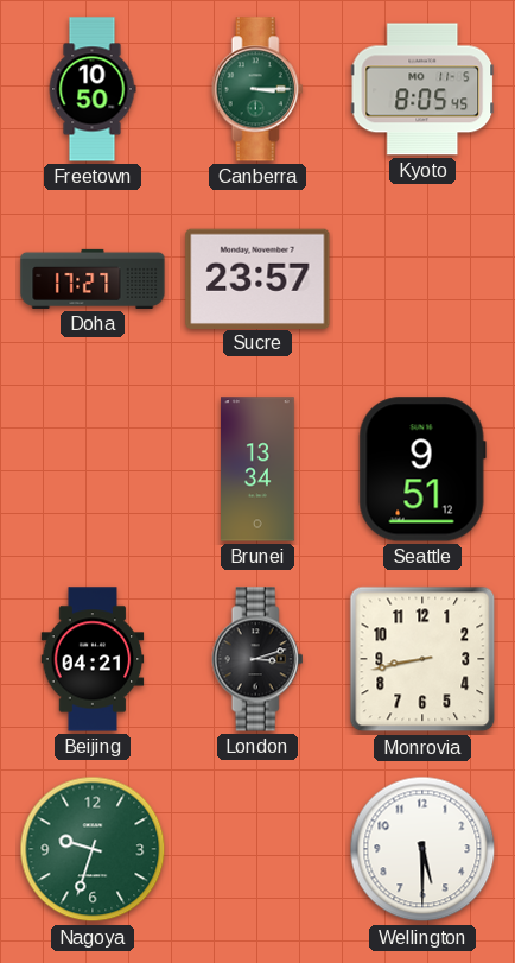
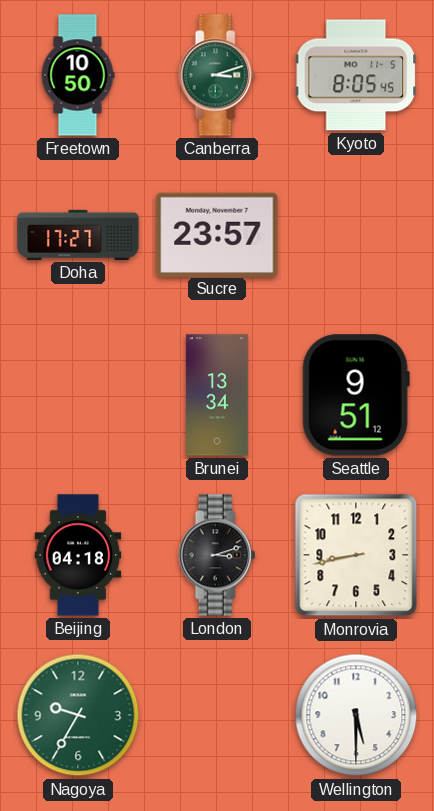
Canberra: 3:15 -> 3:12
Beijing: 04:21 -> 04:18
Nagoya: 9:33 -> 9:35
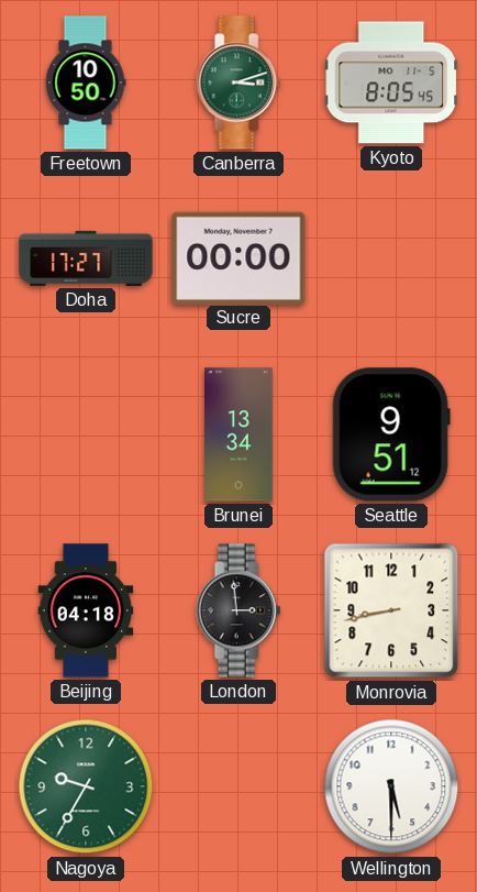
Sucre: 23:57 -> 00:00
London: 3:12 -> 2:59
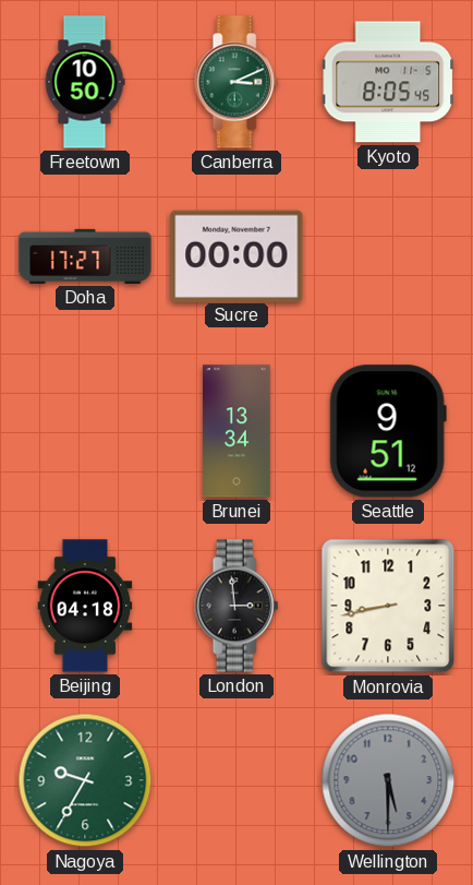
Canberra: 3:12 -> 3:11
Wellington dial: white -> grey
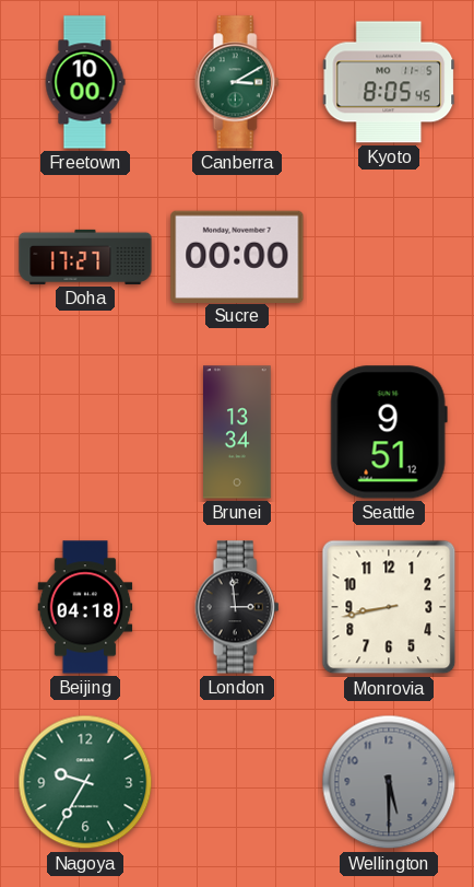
Freetown: 10:50 -> 10:00
Canberra: 3:11 -> 3:10
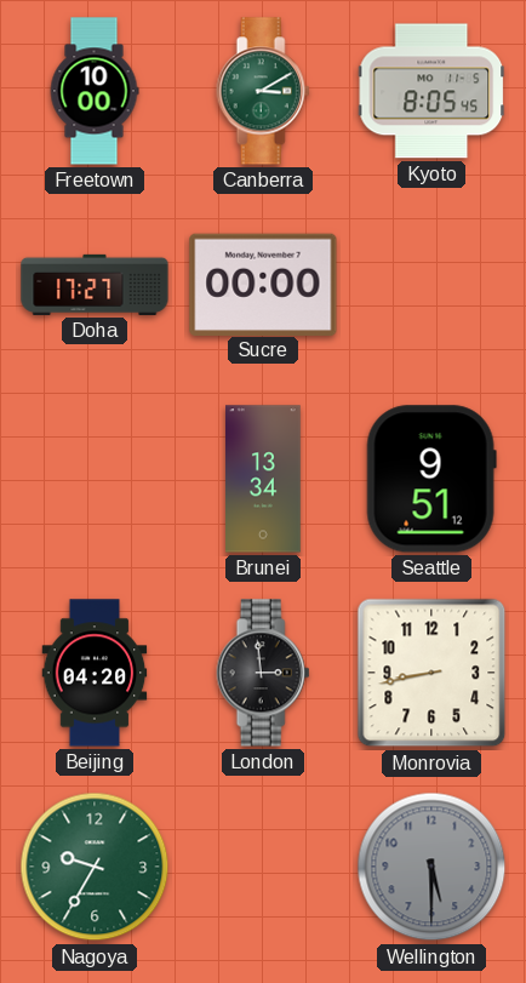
Beijing: 04:18 -> 04:20
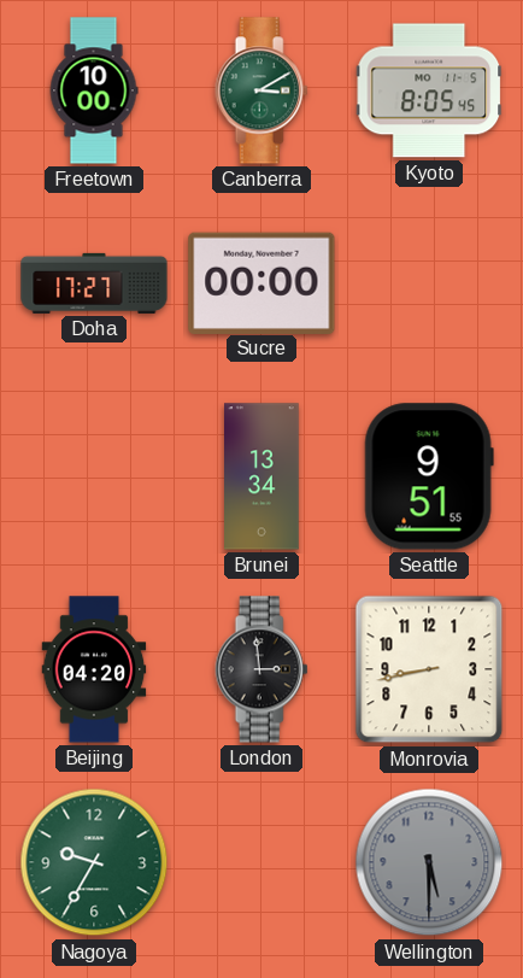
Seattle: 9:51:12 -> 9:51:55
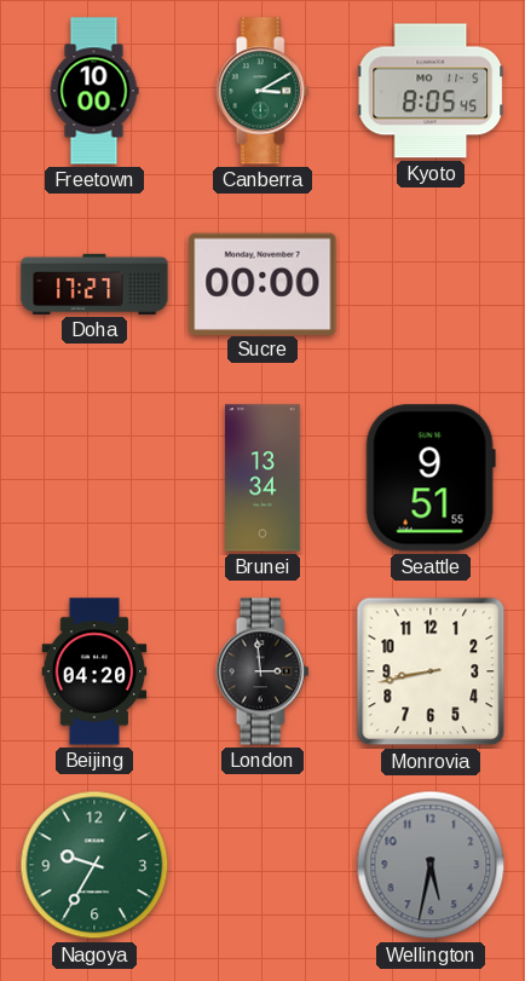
Wellington: 5:30 -> 5:32
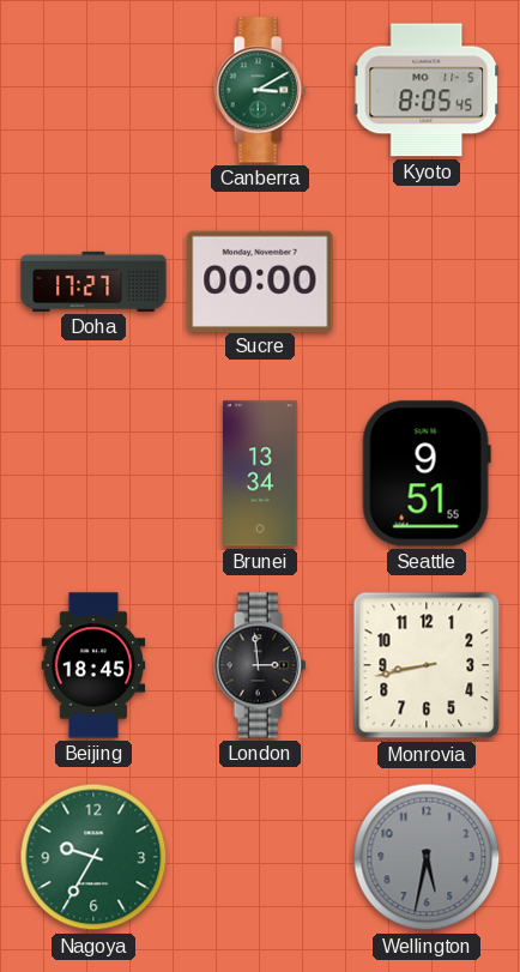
Freetown: 10:00 -> none
Beijing: 04:20 -> 18:45
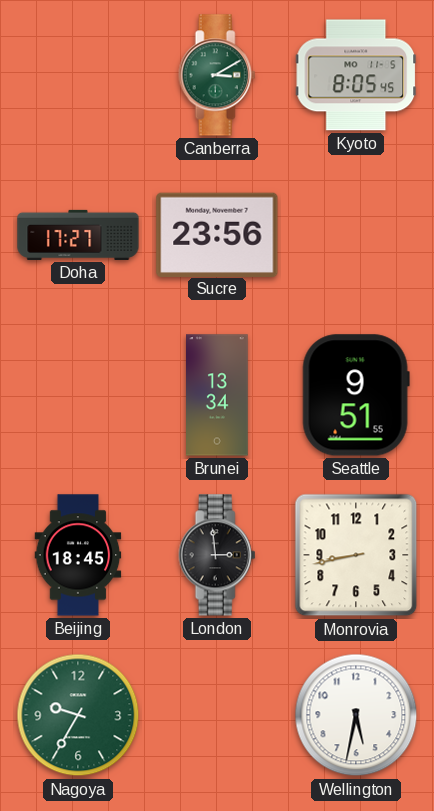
Sucre: 00:00 -> 23:56
Wellington dial: grey -> white
